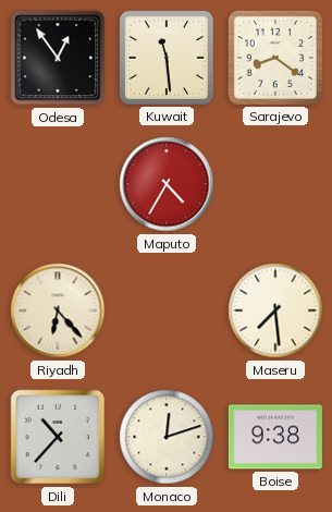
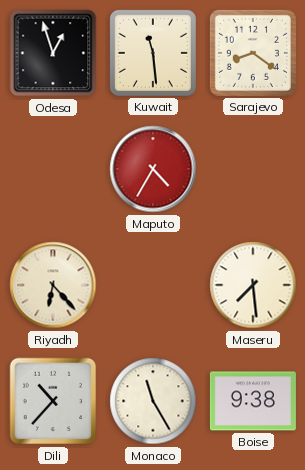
Odesa: 12:54 -> 12:57
Monaco: 12:12 -> 11:25
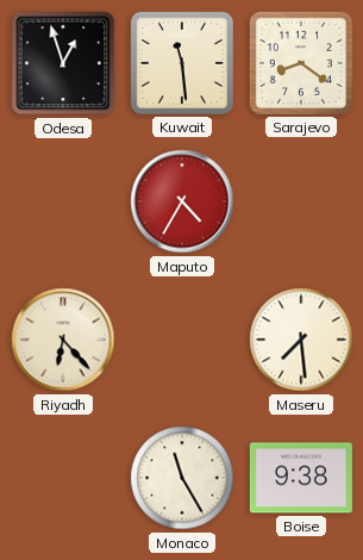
Dili: 10:37 -> none
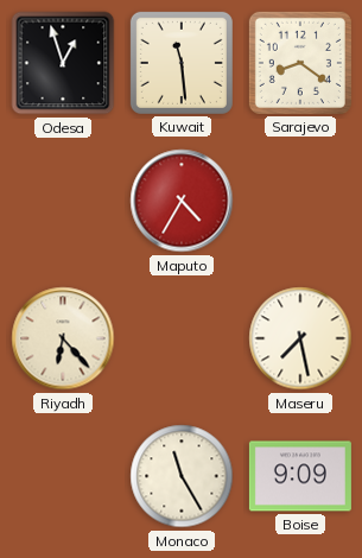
Maseru: 7:29 -> 7:28
Boise: 9:38 -> 9:09
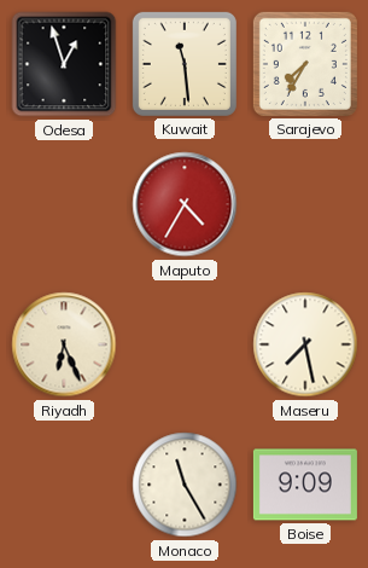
Sarajevo: 8:21 -> 7:35
Riyadh: 6:23 -> 6:26
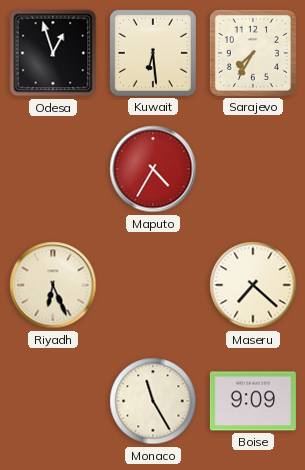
Kuwait: 11:29 -> 6:29
Maseru: 7:28 -> 7:22
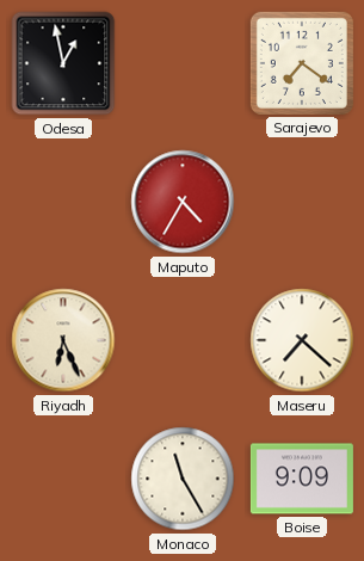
Odesa: 12:57 -> 12:58
Kuwait: 6:29 -> none
Sarajevo: 7:35 -> 7:21
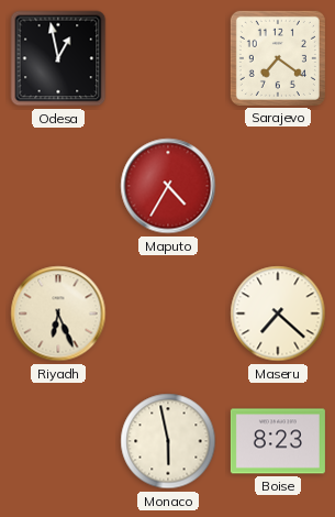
Monaco: 11:25 -> 5:58
Boise: 9:09 -> 8:23
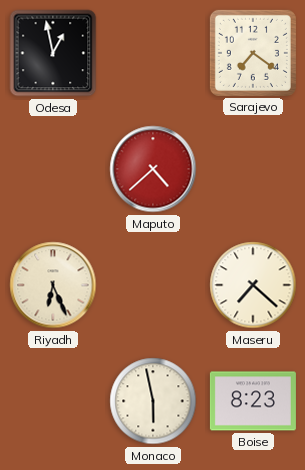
Maputo: 4:35 -> 4:38
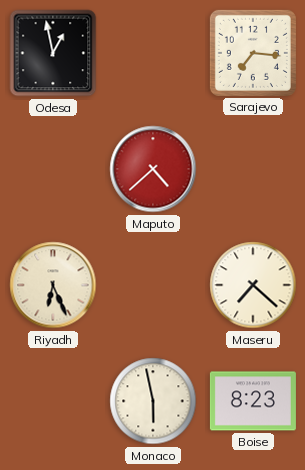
Sarajevo: 7:21 -> 7:16
